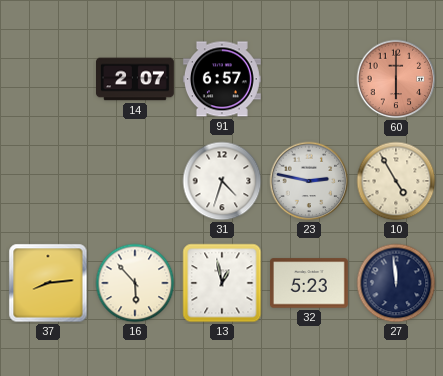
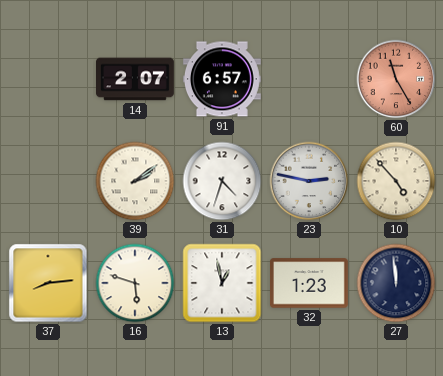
60: 6:00 -> 11:25
39: none -> 2:09
10: 4:55 -> 4:53
16: 5:53 -> 5:48
32: 5:23 -> 1:23
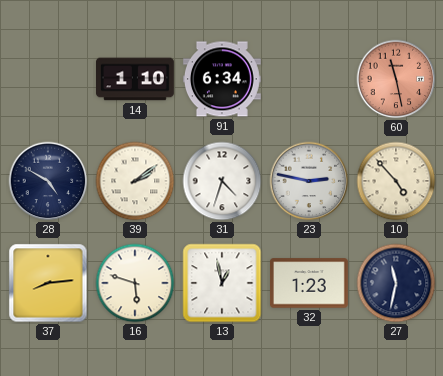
14: 2:07 -> 1:10
91: 6:57 -> 6:34
60: 11:25 -> 11:28
28: none -> 4:50
27: 11:59 -> 11:32
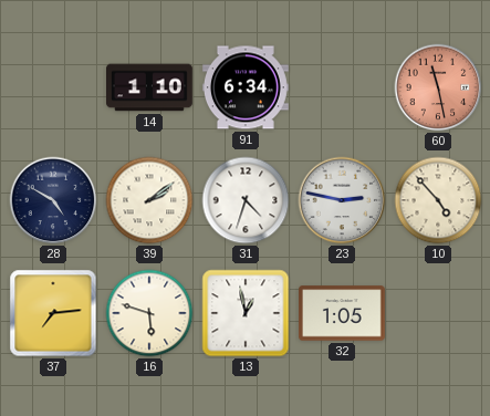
37: 8:14 -> 7:14
32: 1:23 -> 1:05
27: 11:32 -> none
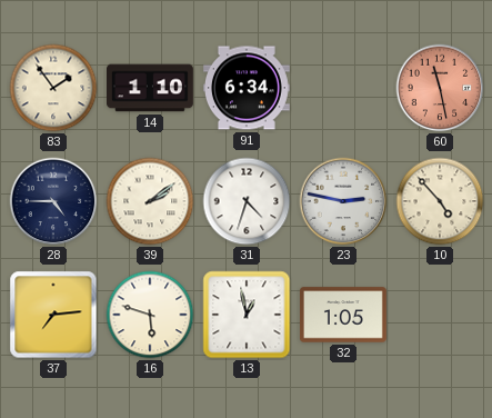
83: none -> 1:54
28: 4:50 -> 4:45
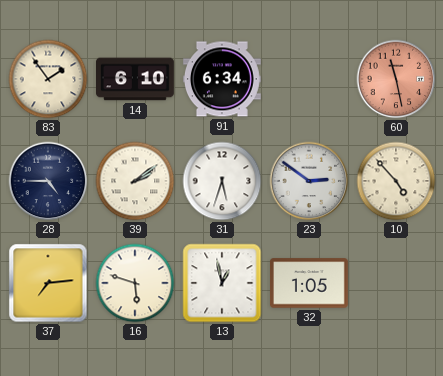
14: 1:10 -> 6:10
31: 4:33 -> 5:33
23: 2:47 -> 2:51
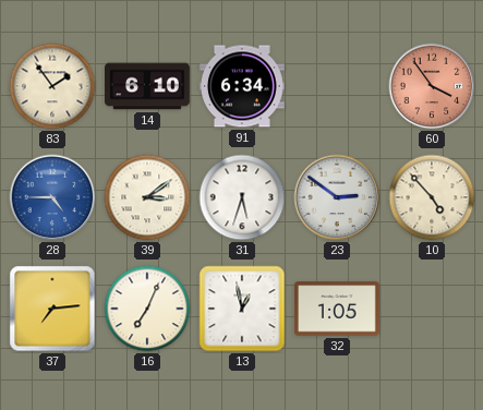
60: 11:28 -> 3:54
28 dial: navy -> blue
39: 2:09 -> 3:09
16: 5:48 -> 7:04
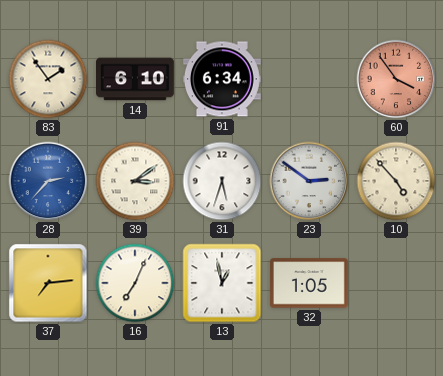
28: 4:45 -> 2:37
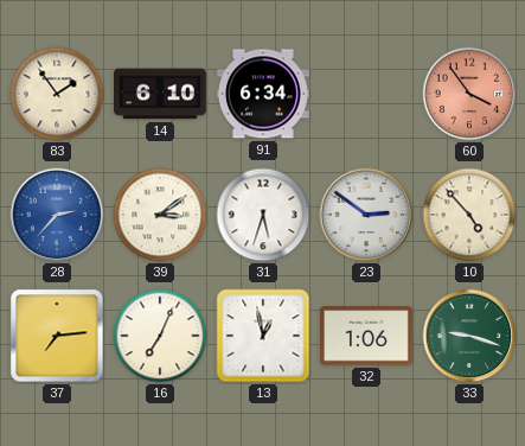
32: 1:05 -> 1:06
33: none -> 9:18
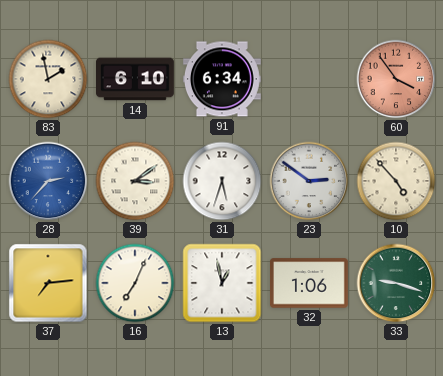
83: 1:54 -> 1:58
